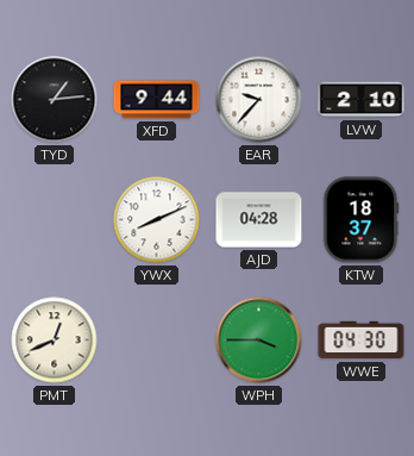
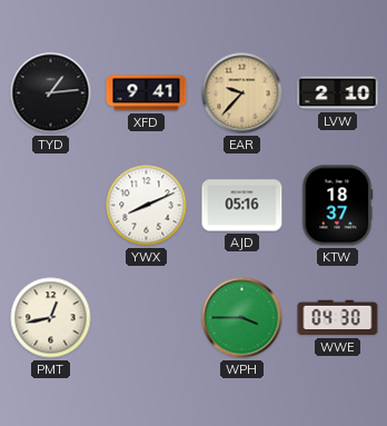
XFD: 9:44 -> 9:41
EAR dial: white -> champagne
AJD: 04:28 -> 05:16
PMT: 12:41 -> 12:43
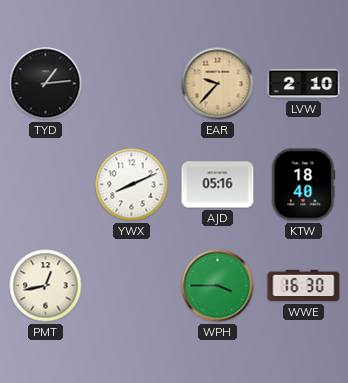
XFD: 9:41 -> none
KTW: 18:37 -> 18:40
WWE: 04:30 -> 16:30
